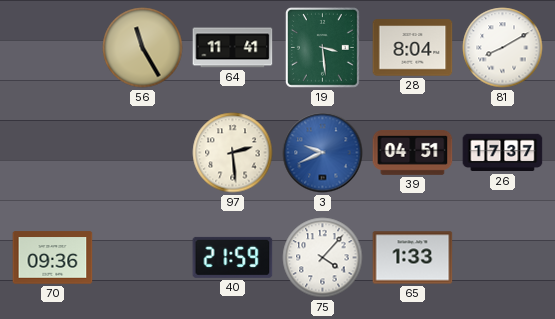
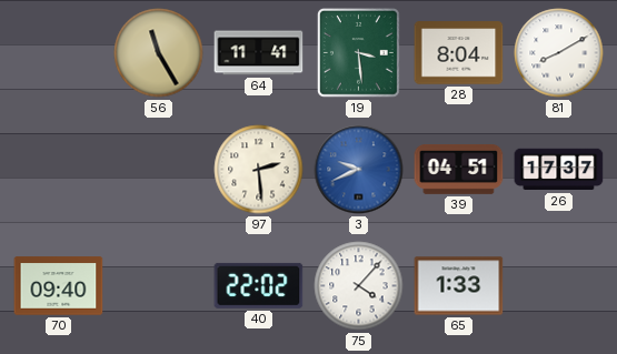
70: 09:36 -> 09:40
40: 21:59 -> 22:02
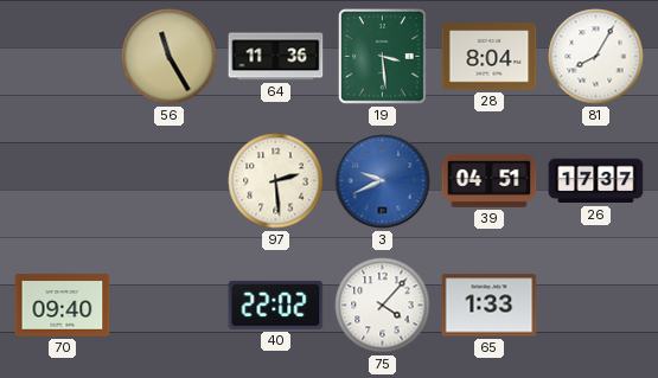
64: 11:41 -> 11:36
81: 8:10 -> 8:05
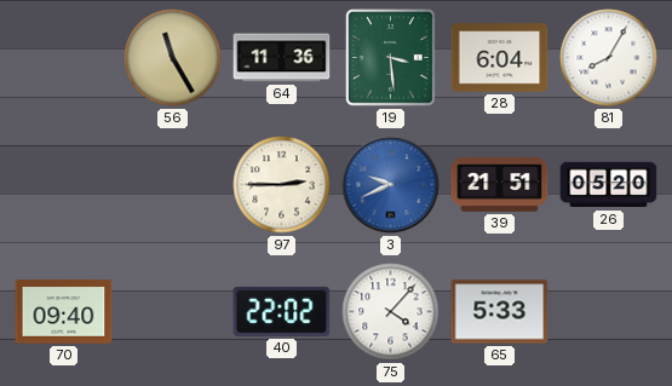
28: 8:04 -> 6:04
97: 2:29 -> 2:45
39: 04:51 -> 21:51
26: 17:37 -> 05:20
65: 1:33 -> 5:33
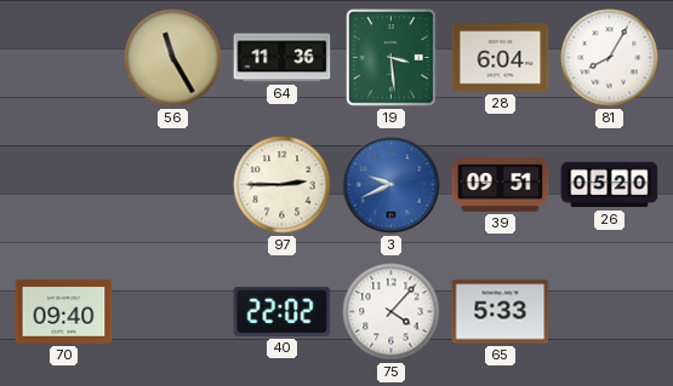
39: 21:51 -> 09:51
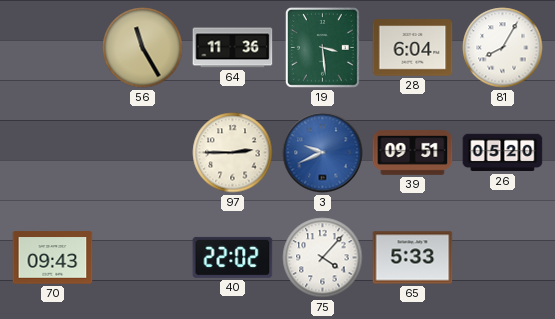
70: 09:40 -> 09:43
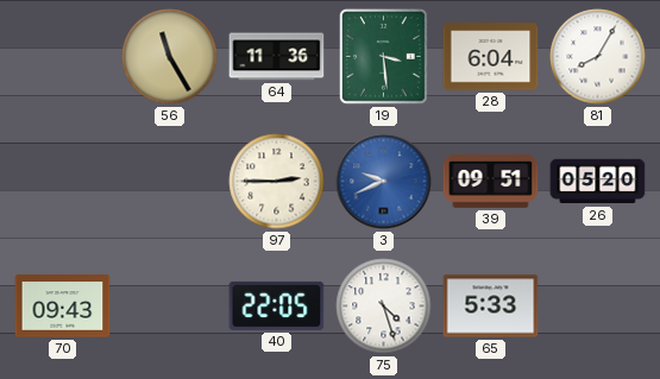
40: 22:02 -> 22:05
75: 4:07 -> 4:27
